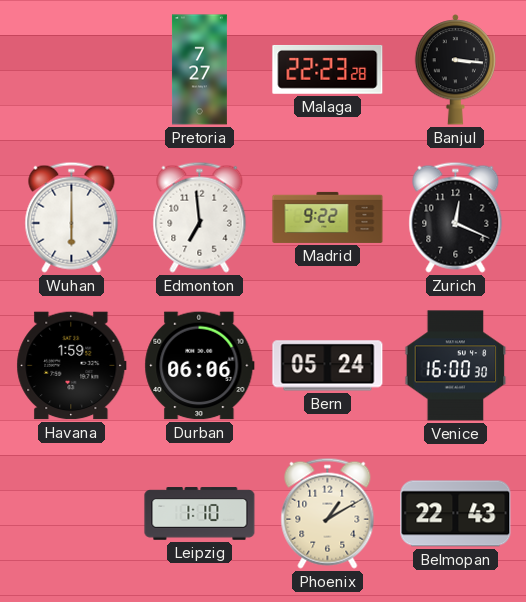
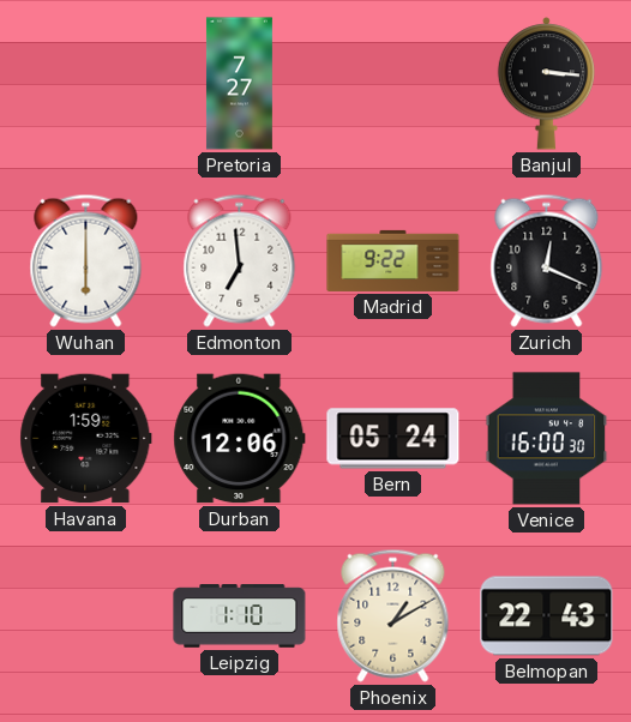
Malaga: 22:23 -> none
Durban: 06:06 -> 12:06
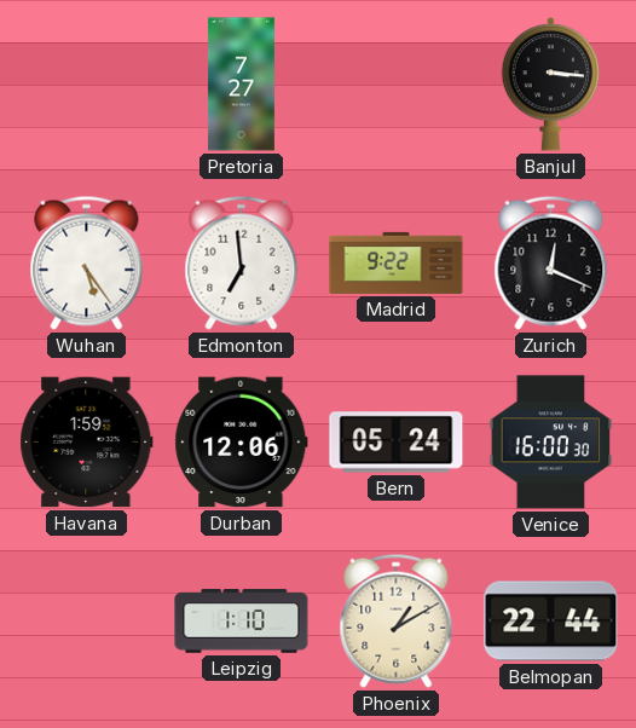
Wuhan: 6:00 -> 5:24
Belmopan: 22:43 -> 22:44
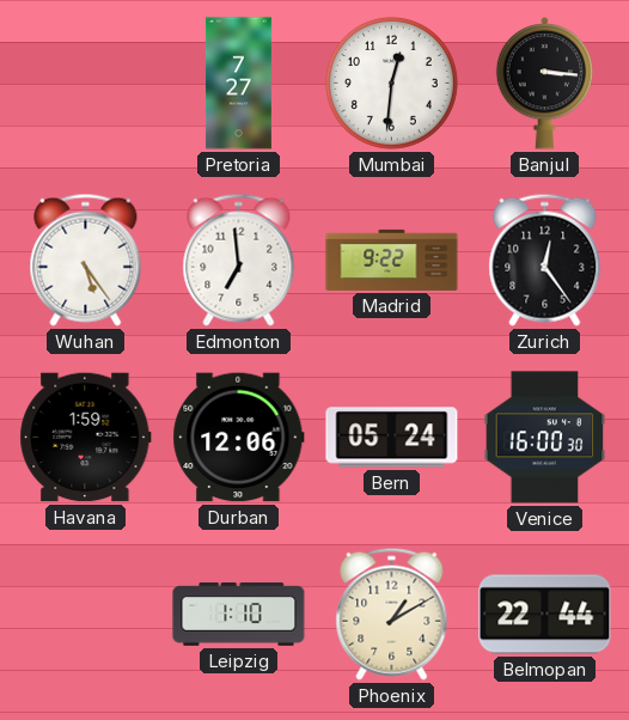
Mumbai: none -> 12:31
Zurich: 12:19 -> 12:24
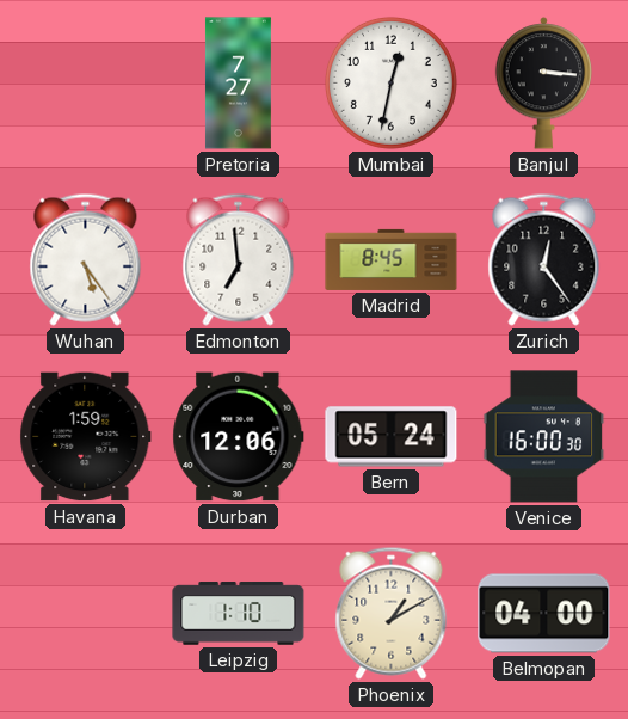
Mumbai: 12:31 -> 12:32
Madrid: 9:22 -> 8:45
Belmopan: 22:44 -> 04:00
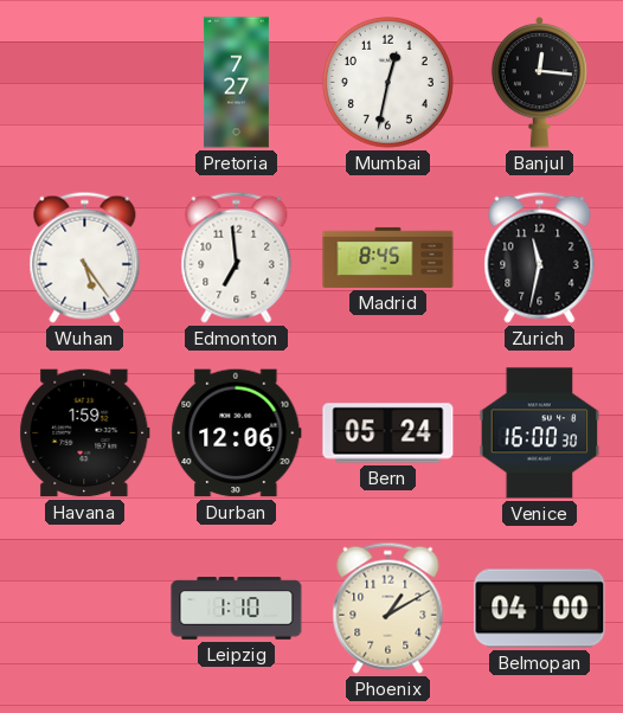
Banjul: 3:16 -> 12:16
Zurich: 12:24 -> 11:32
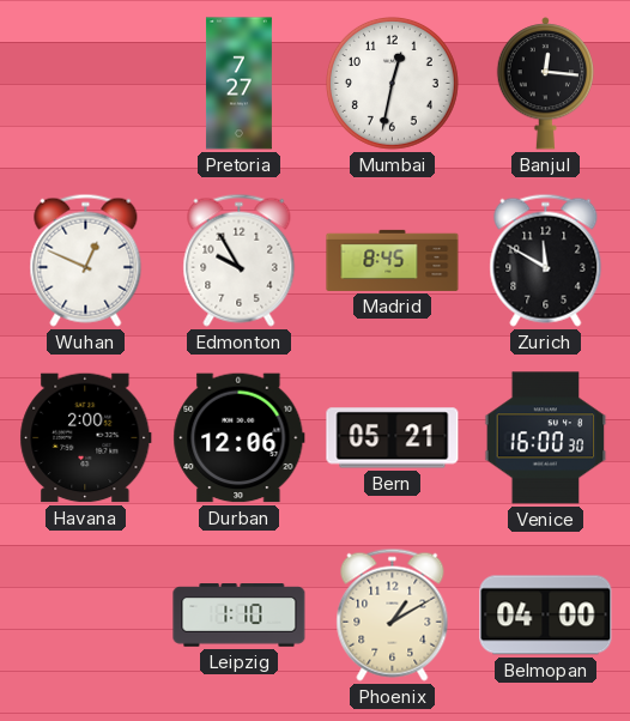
Wuhan: 5:24 -> 12:49
Edmonton: 6:59 -> 9:55
Zurich: 11:32 -> 11:50
Havana: 1:59 -> 2:00
Bern: 05:24 -> 05:21
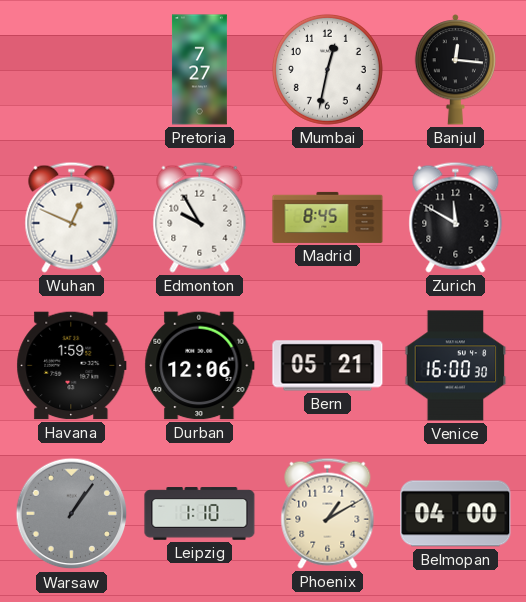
Havana: 2:00 -> 1:59
Warsaw: none -> 1:06
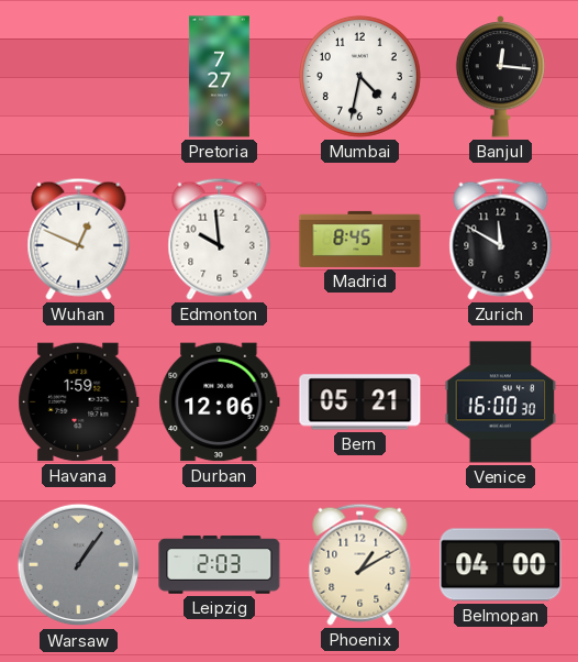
Mumbai: 12:32 -> 4:32
Edmonton: 9:55 -> 9:59
Leipzig: 1:10 -> 2:03
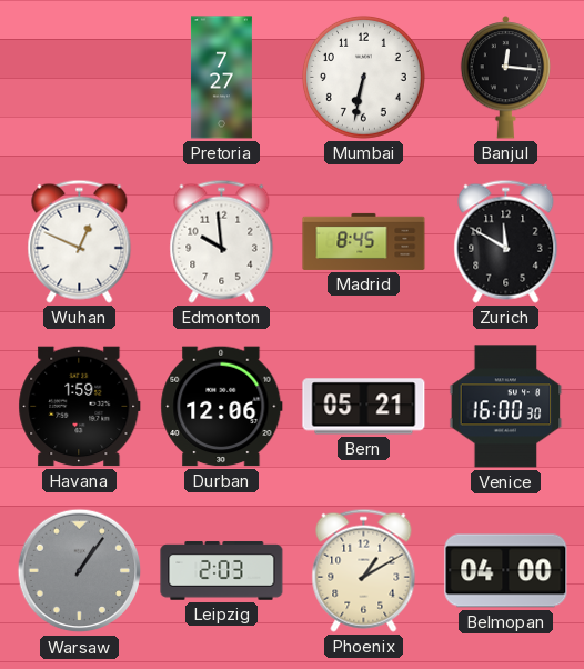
Mumbai: 4:32 -> 6:32
